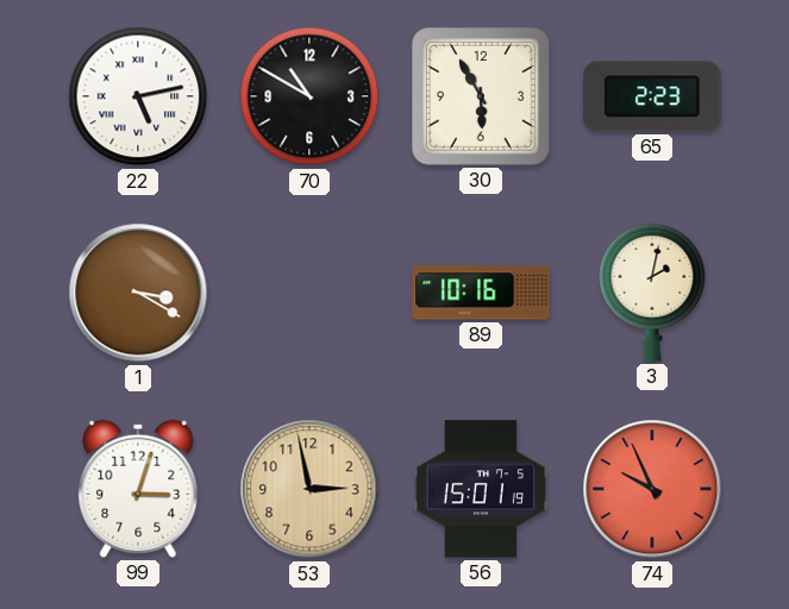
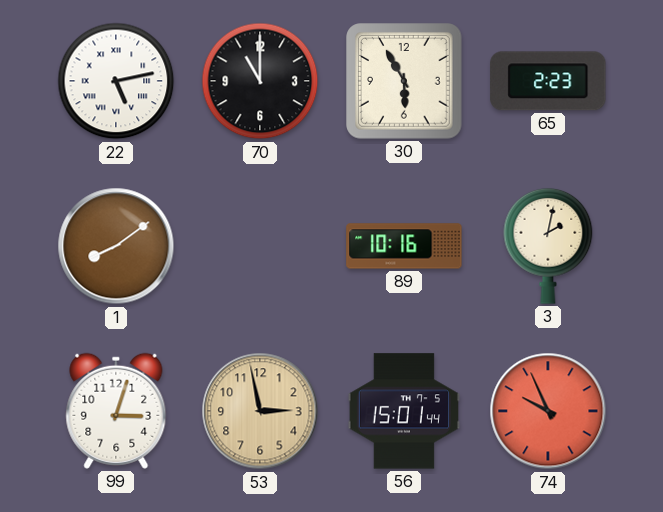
70: 10:50 -> 11:00
1: 3:20 -> 8:09
56: 15:01:19 -> 15:01:44
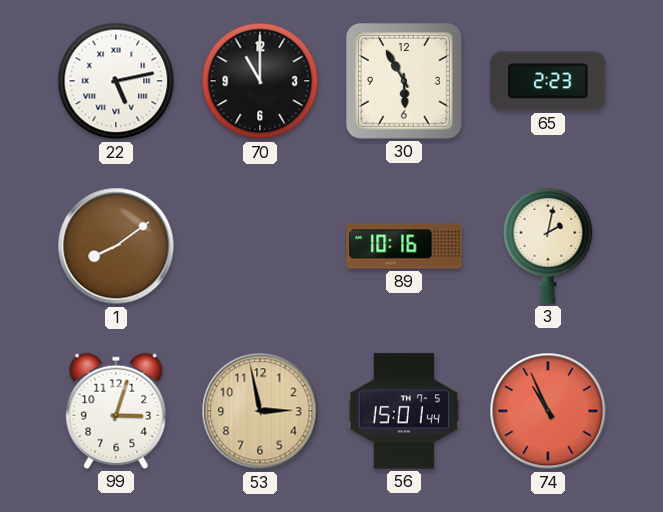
74: 9:56 -> 10:56
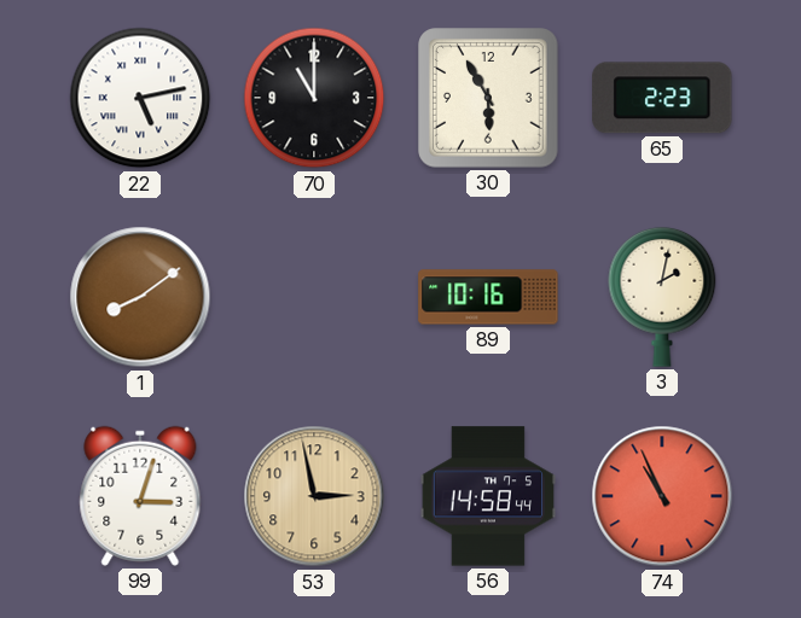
56: 15:01 -> 14:58
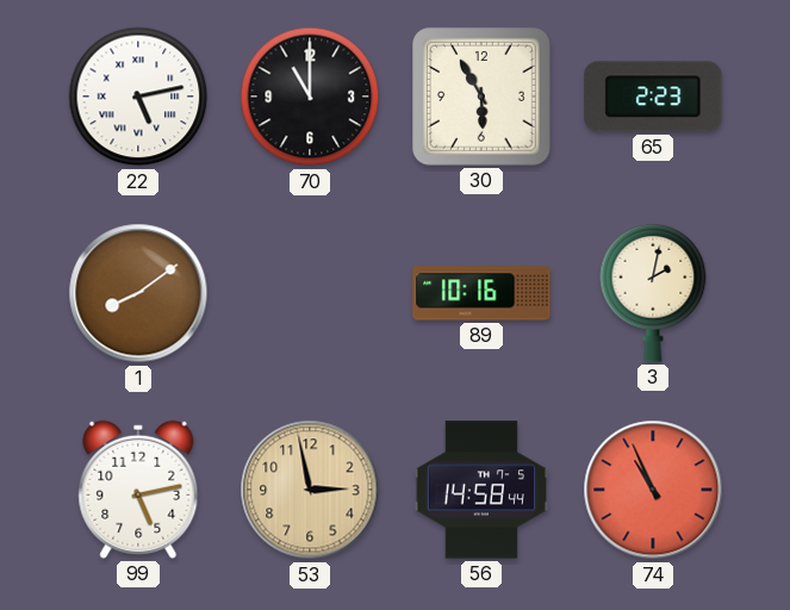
99: 3:03 -> 5:13
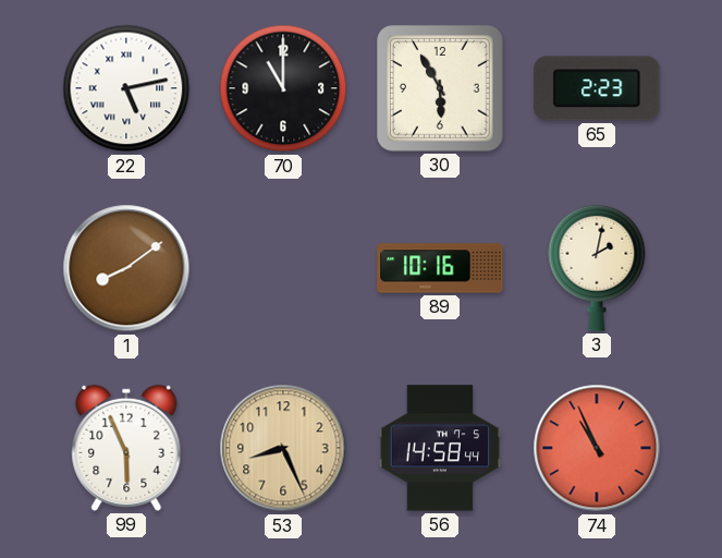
99: 5:13 -> 5:56
53: 2:58 -> 8:26
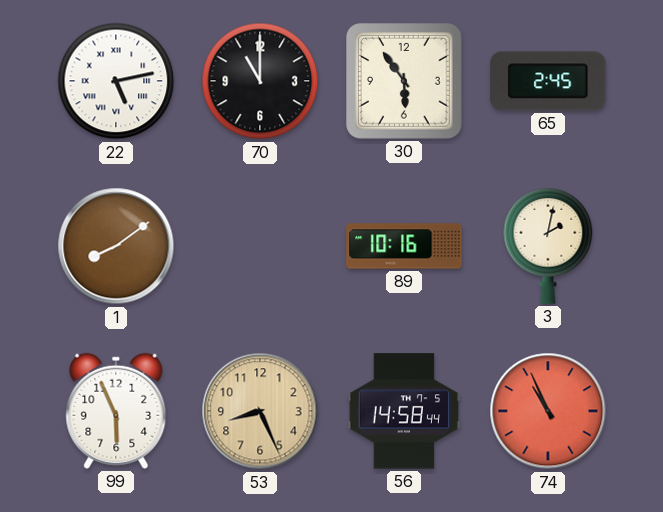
30: 5:55 -> 5:54
65: 2:23 -> 2:45
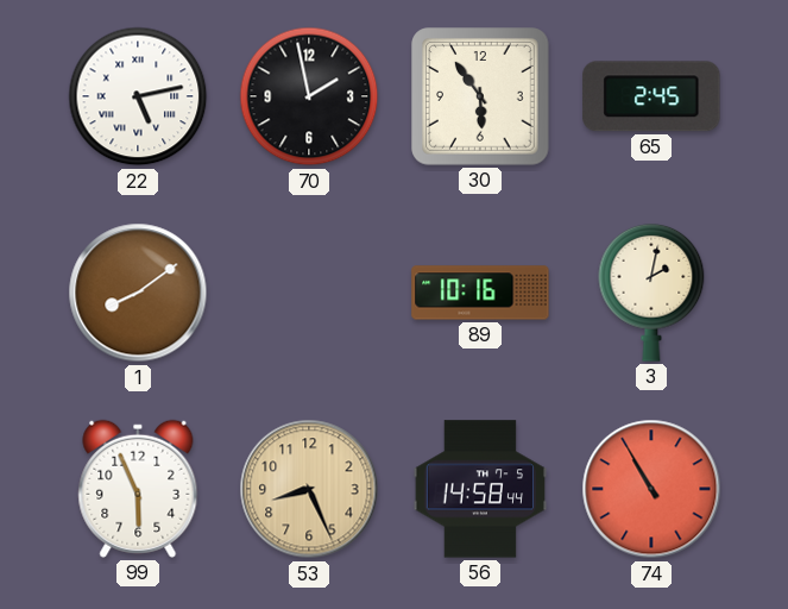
70: 11:00 -> 1:58
74: 10:56 -> 10:55
